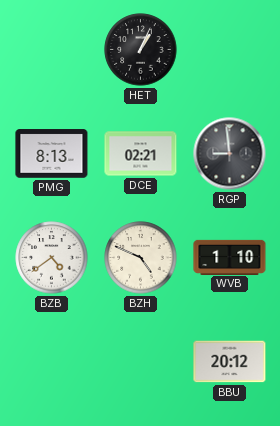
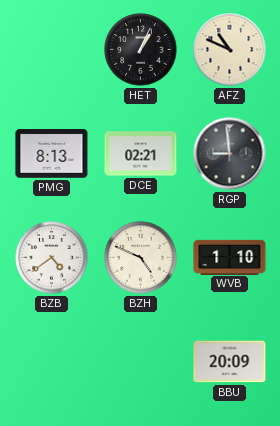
AFZ: none -> 10:49
BBU: 20:12 -> 20:09
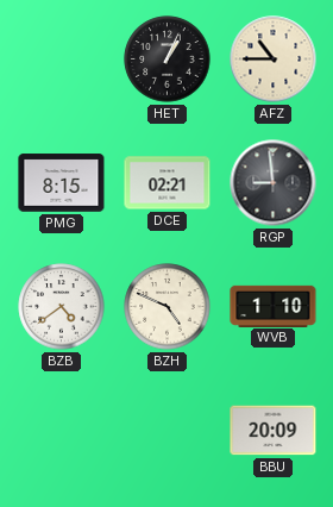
AFZ: 10:49 -> 10:45
PMG: 8:13 -> 8:15
